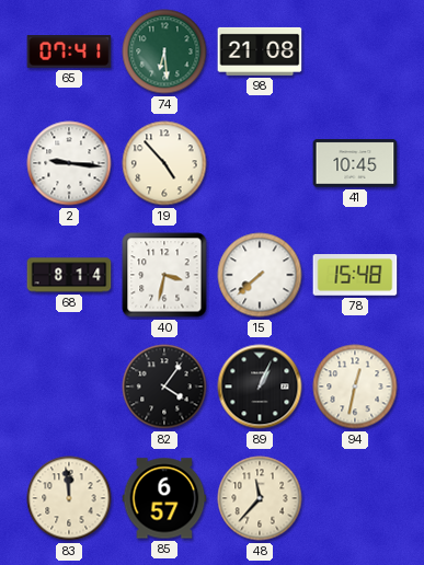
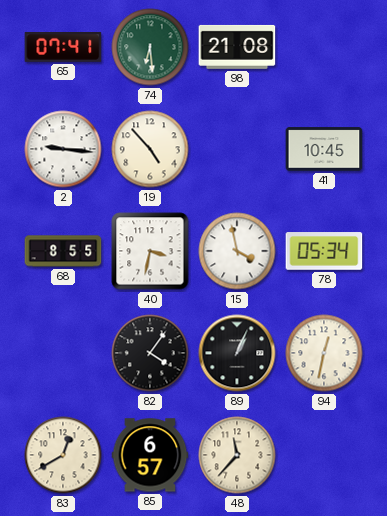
68: 8:14 -> 8:55
15: 7:38 -> 3:58
78: 15:48 -> 05:34
83: 11:59 -> 12:40
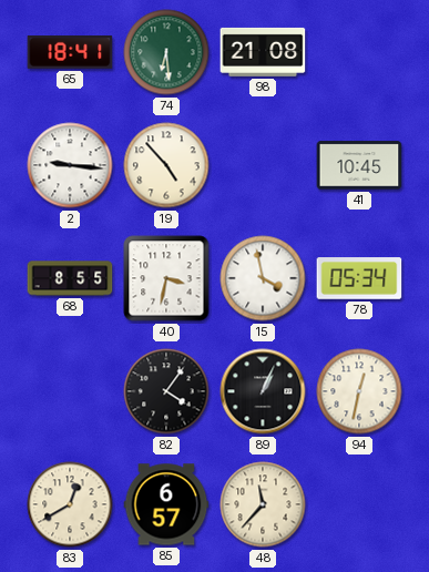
65: 07:41 -> 18:41
